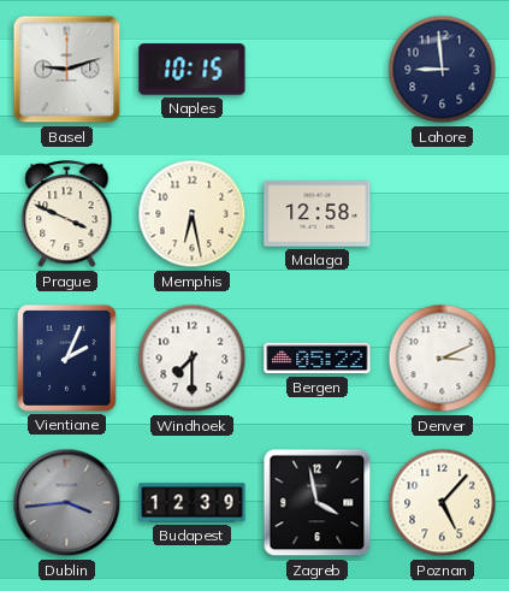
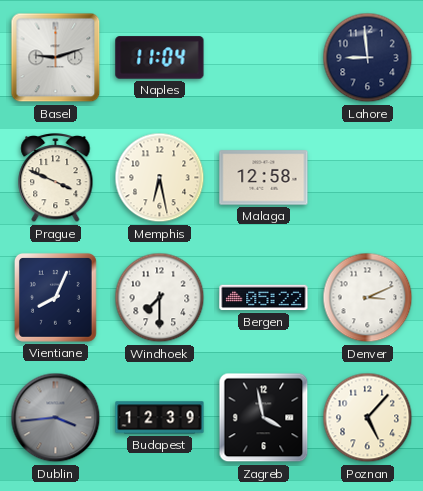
Naples: 10:15 -> 11:04
Vientiane: 2:04 -> 8:04
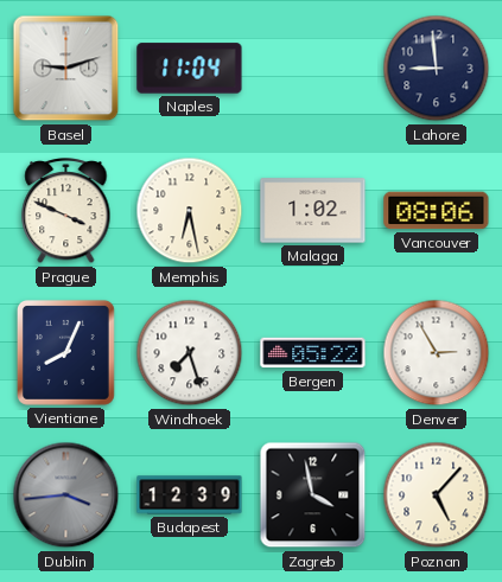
Malaga: 12:58 -> 1:02
Vancouver: none -> 08:06
Windhoek: 7:30 -> 7:27
Denver: 3:11 -> 2:55
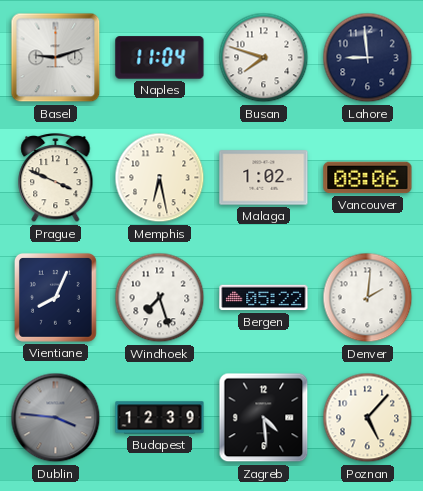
Busan: none -> 7:48
Denver: 2:55 -> 2:01
Dublin: 3:44 -> 3:46
Zagreb: 3:58 -> 4:29
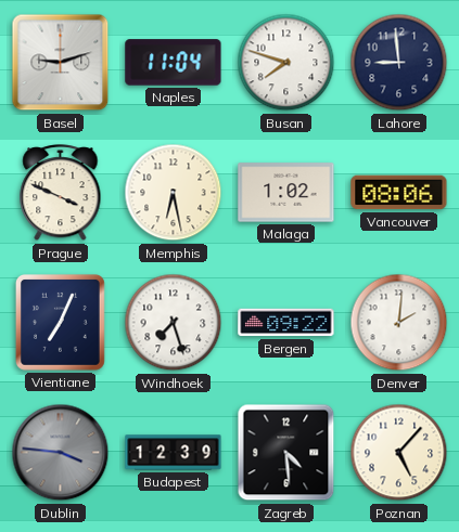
Vientiane: 8:04 -> 7:04
Bergen: 05:22 -> 09:22
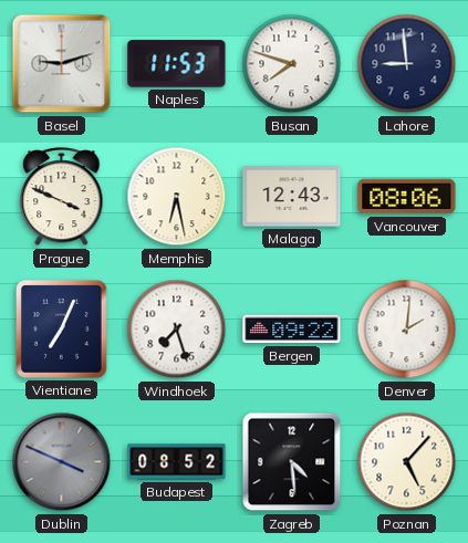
Naples: 11:04 -> 11:53
Malaga: 1:02 -> 12:43
Dublin: 3:46 -> 3:49
Budapest: 12:39 -> 08:52
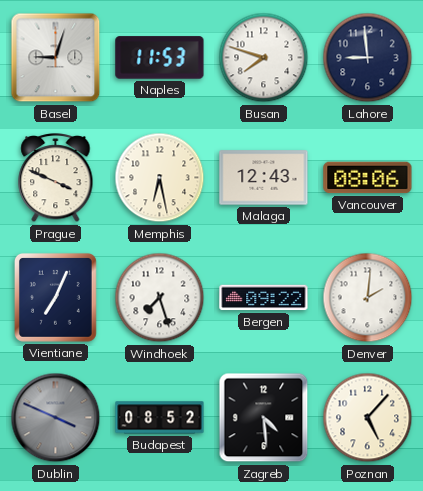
Basel: 9:12 -> 9:03
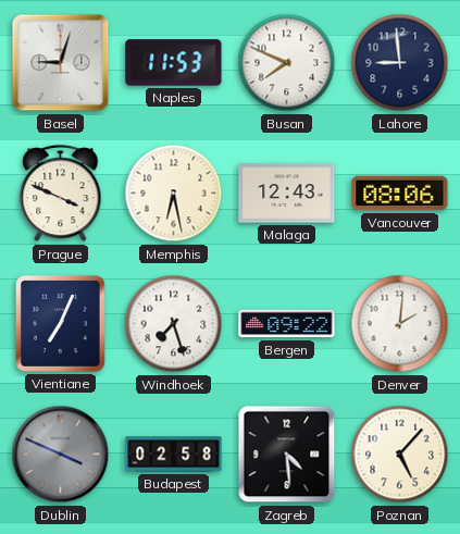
Busan: 7:48 -> 7:49
Budapest: 08:52 -> 02:58
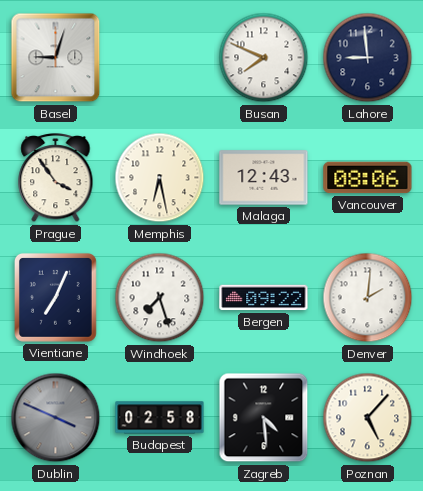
Naples: 11:53 -> none
Prague: 3:49 -> 3:54
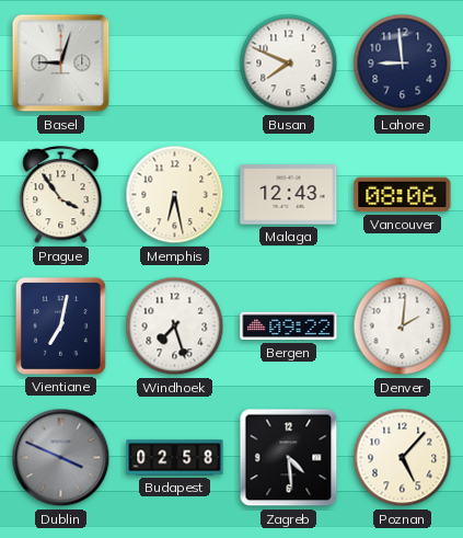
Vientiane: 7:04 -> 7:02
